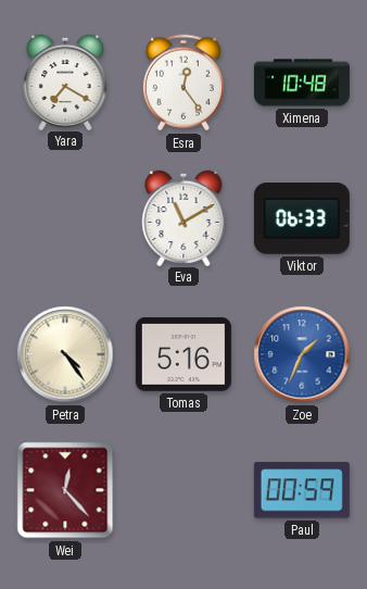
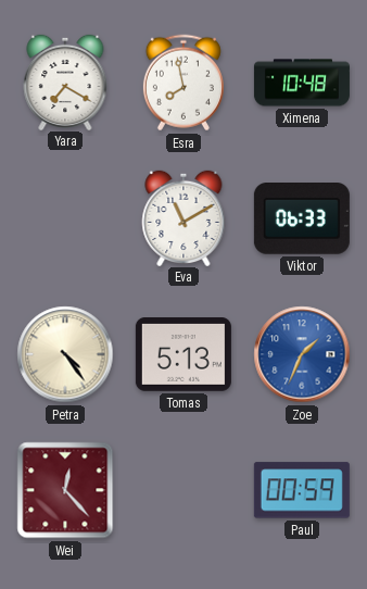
Esra: 12:24 -> 7:58
Tomas: 5:16 -> 5:13
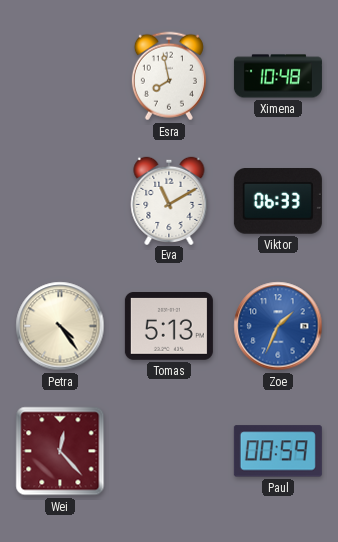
Yara: 7:20 -> none
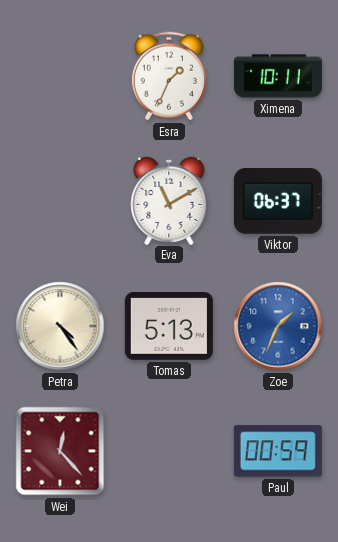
Esra: 7:58 -> 1:34
Ximena: 10:48 -> 10:11
Viktor: 06:33 -> 06:37
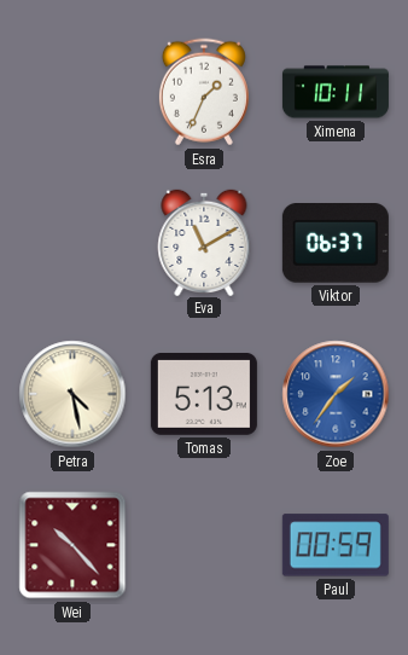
Petra: 4:24 -> 4:28
Zoe: 1:34 -> 1:36
Wei: 12:23 -> 10:23
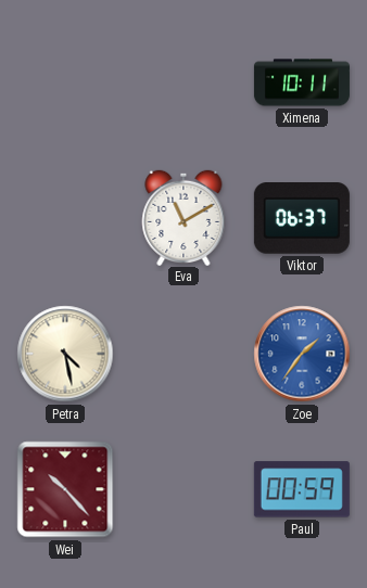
Esra: 1:34 -> none
Tomas: 5:13 -> none
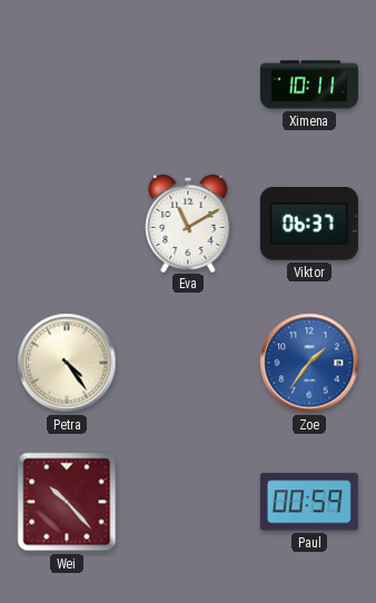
Petra: 4:28 -> 4:24
